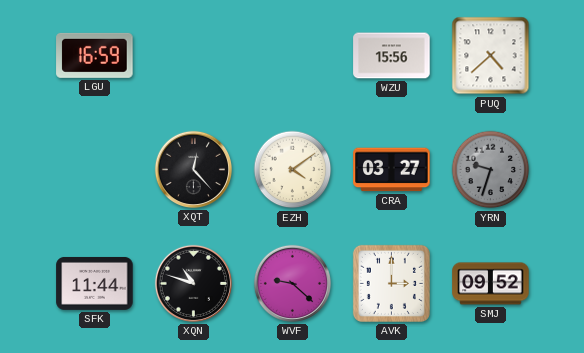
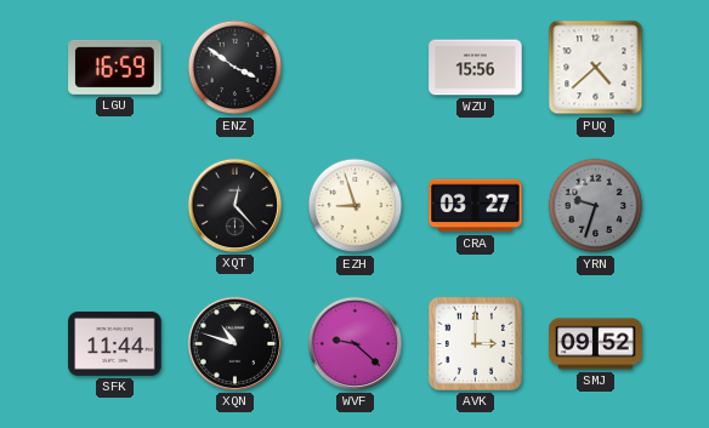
ENZ: none -> 3:51
EZH: 4:09 -> 8:57
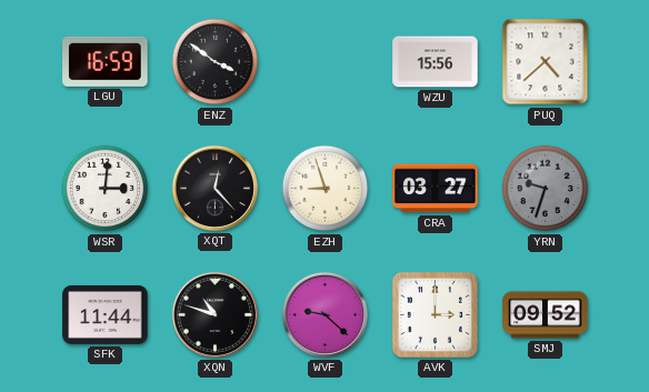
WSR: none -> 3:01
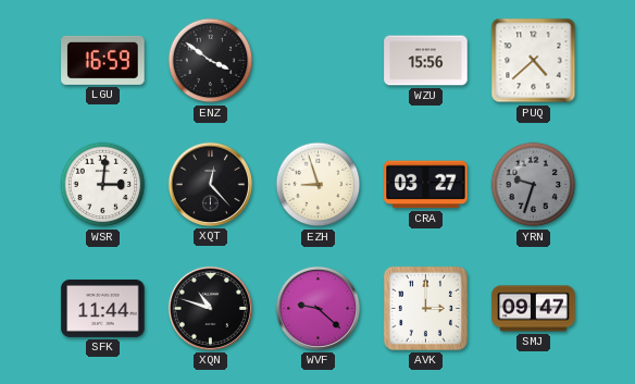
SMJ: 09:52 -> 09:47
